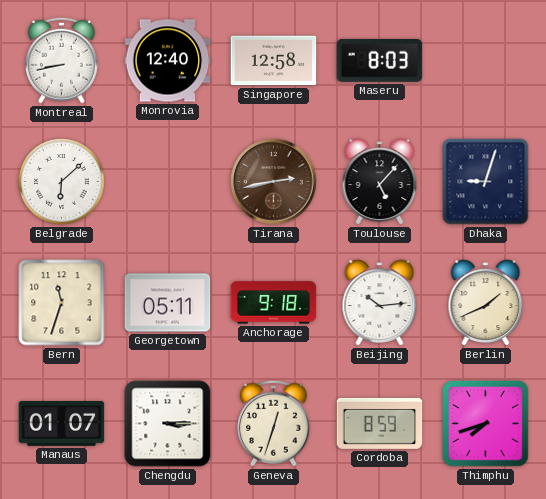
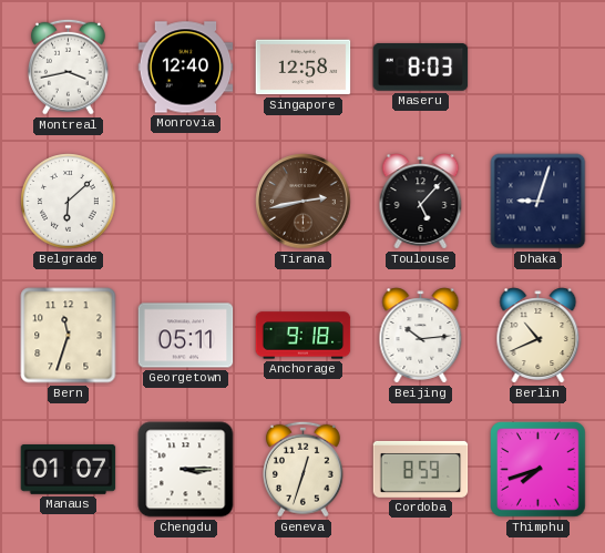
Montreal: 8:43 -> 3:43
Berlin: 1:41 -> 10:41
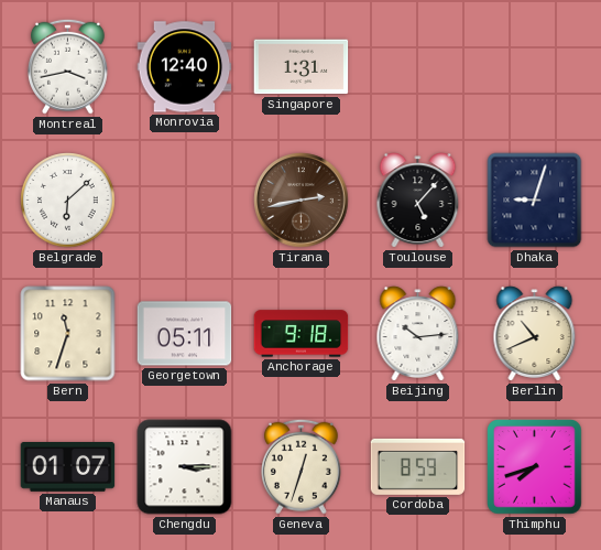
Singapore: 12:58 -> 1:31
Maseru: 8:03 -> none
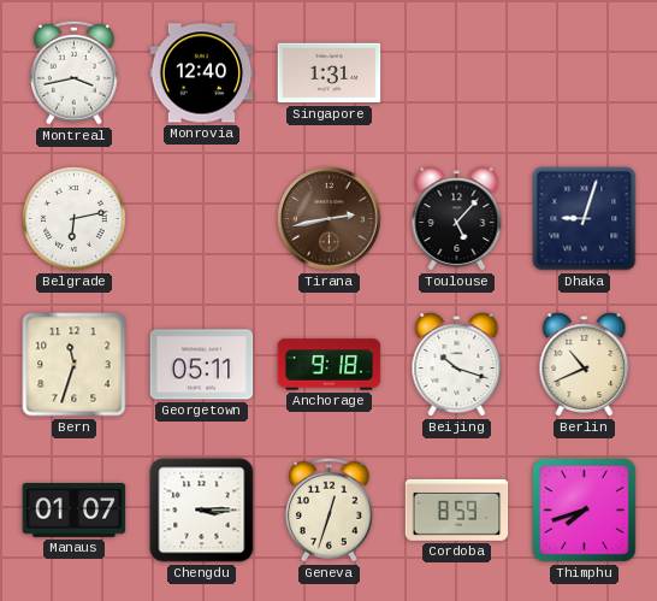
Belgrade: 6:08 -> 6:13
Beijing: 10:14 -> 10:18
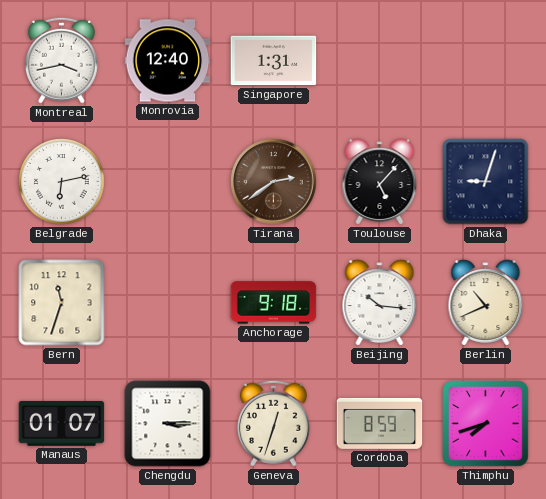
Tirana: 2:43 -> 2:39
Georgetown: 05:11 -> none
Beijing: 10:18 -> 10:16
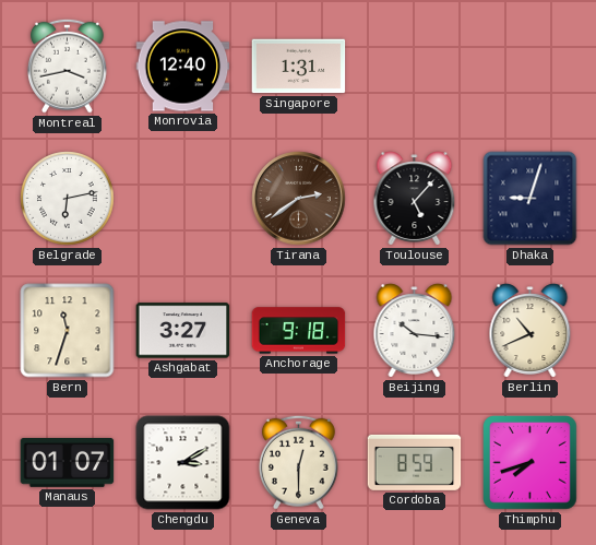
Ashgabat: none -> 3:27
Chengdu: 3:15 -> 3:10
Geneva: 12:33 -> 12:30
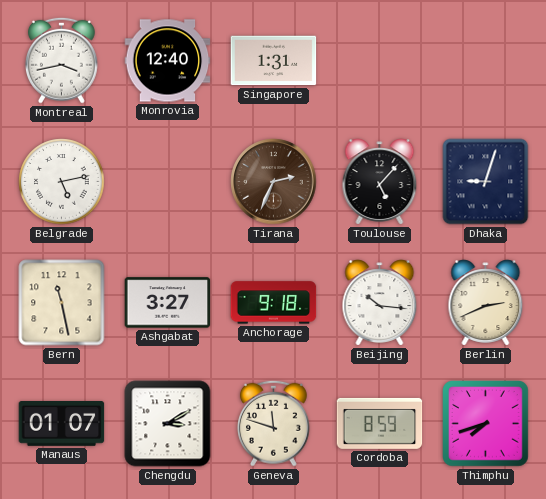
Belgrade: 6:13 -> 5:13
Tirana: 2:39 -> 2:34
Bern: 11:33 -> 11:28
Berlin: 10:41 -> 2:41
Geneva: 12:30 -> 11:48
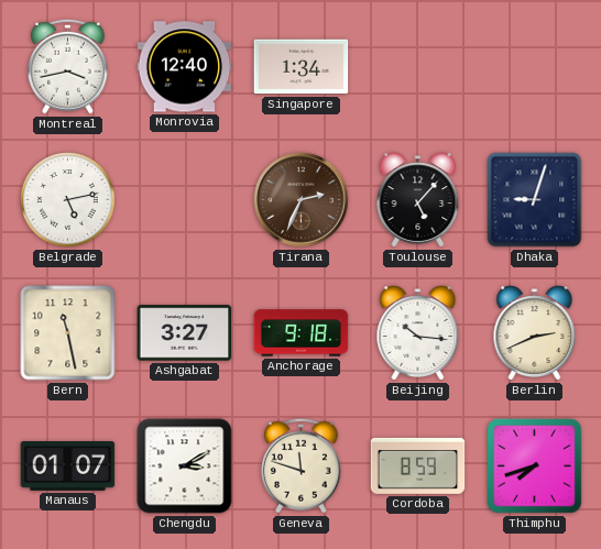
Singapore: 1:31 -> 1:34
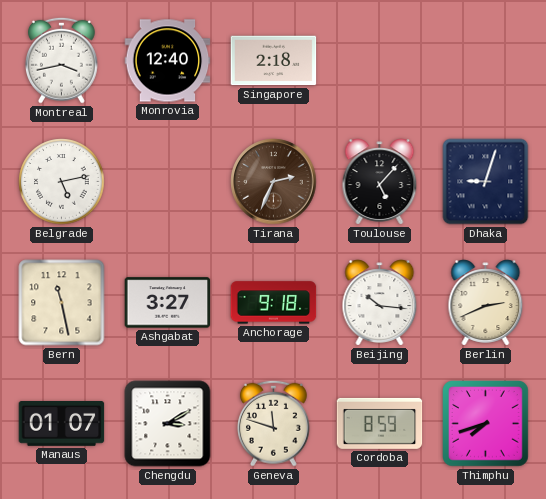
Singapore: 1:34 -> 2:18
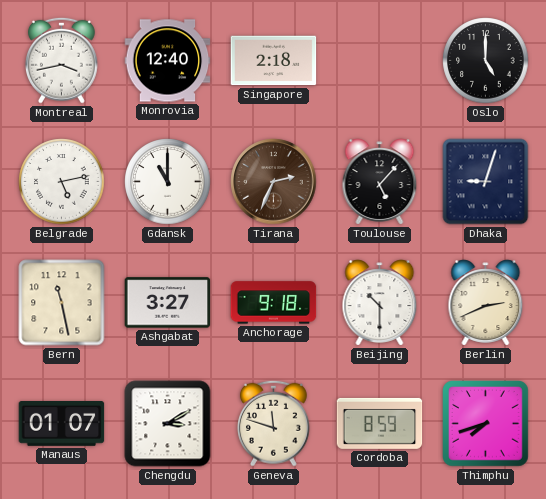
Oslo: none -> 5:00
Gdansk: none -> 11:00
Beijing: 10:16 -> 10:30
